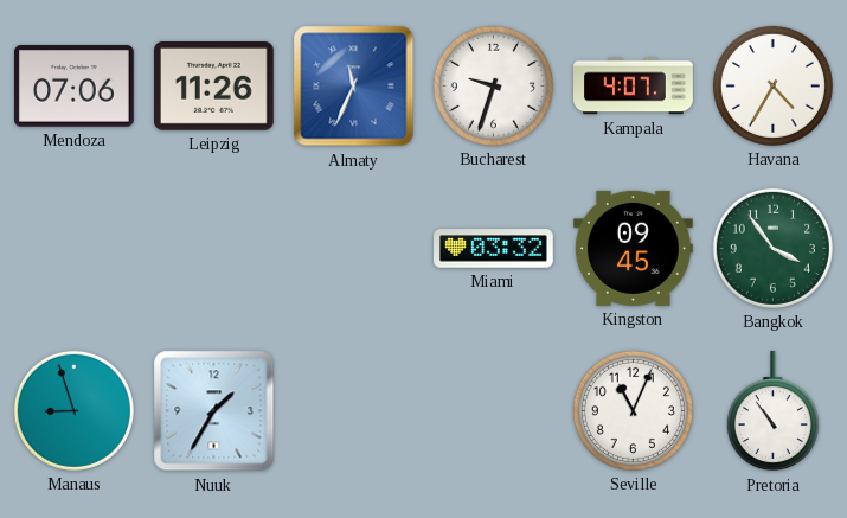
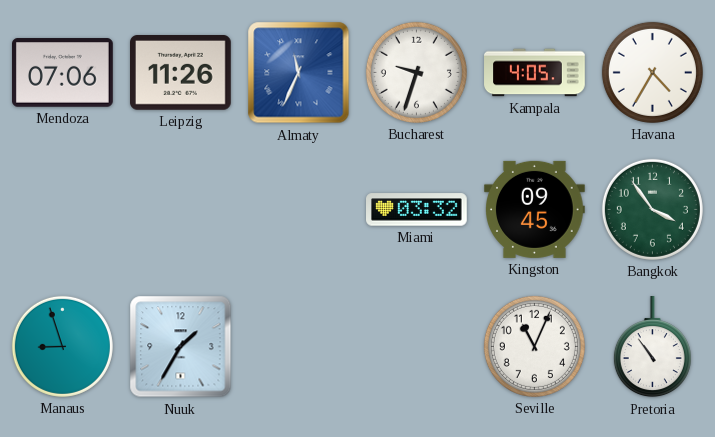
Kampala: 4:07 -> 4:05
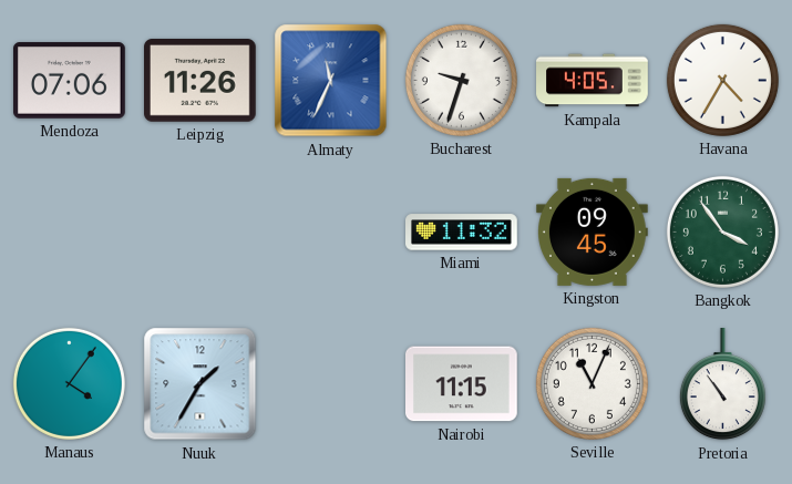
Miami: 03:32 -> 11:32
Manaus: 8:57 -> 4:06
Nairobi: none -> 11:15
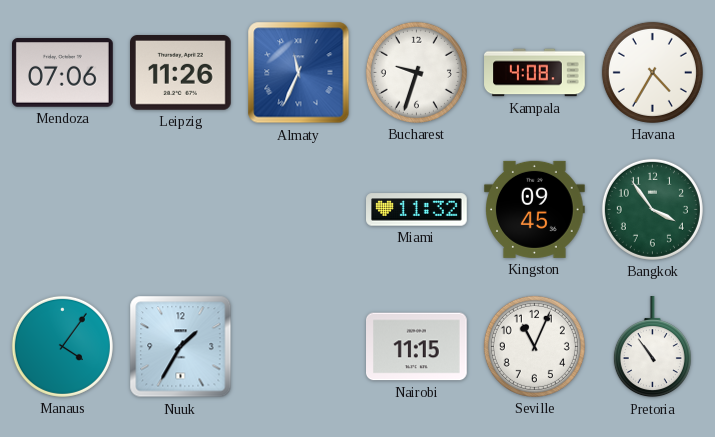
Kampala: 4:05 -> 4:08
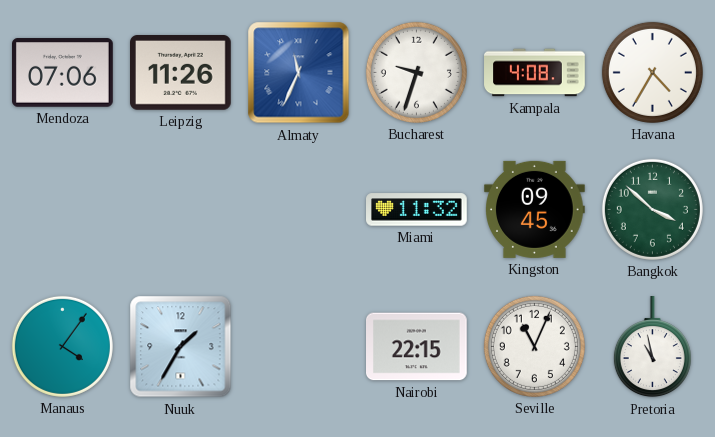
Bangkok: 3:54 -> 3:52
Nairobi: 11:15 -> 22:15
Pretoria: 10:54 -> 10:58
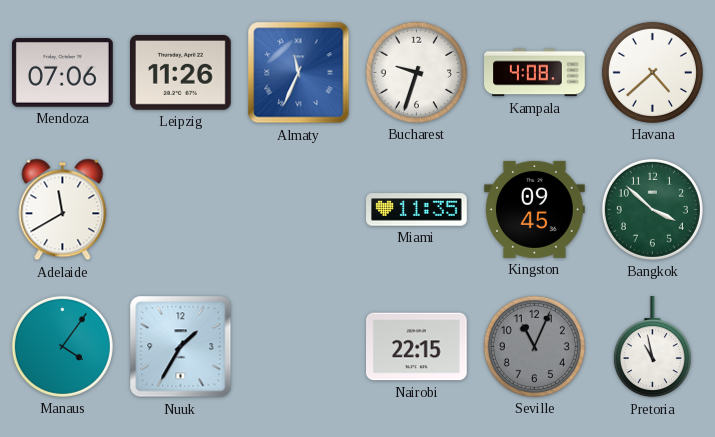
Havana: 4:35 -> 4:38
Adelaide: none -> 11:40
Miami: 11:32 -> 11:35
Seville dial: white -> grey
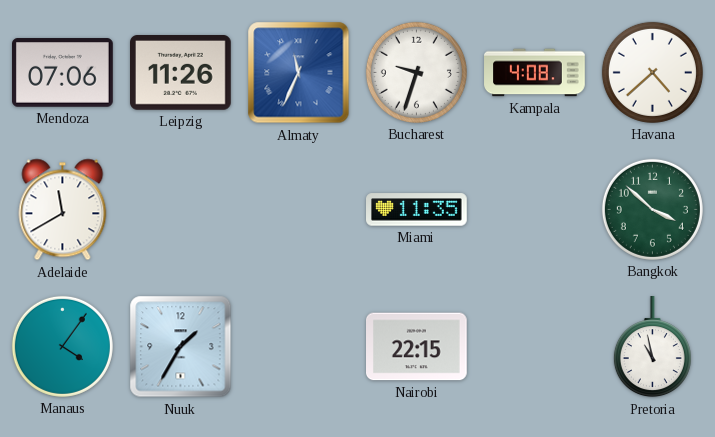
Kingston: 09:45 -> none
Seville: 11:04 -> none
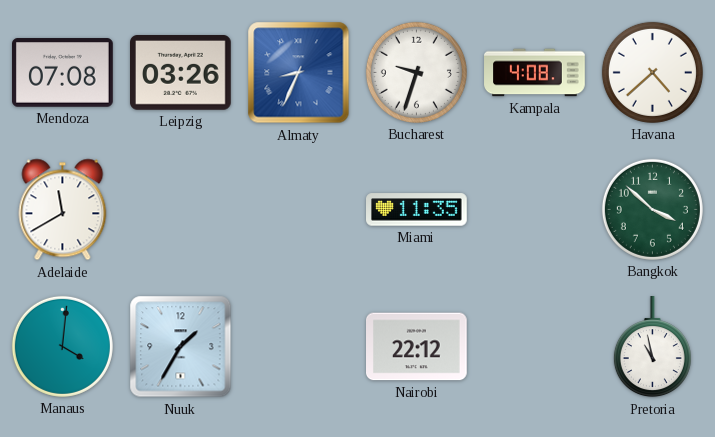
Mendoza: 07:06 -> 07:08
Leipzig: 11:26 -> 03:26
Almaty: 11:34 -> 8:34
Manaus: 4:06 -> 4:01
Nairobi: 22:15 -> 22:12
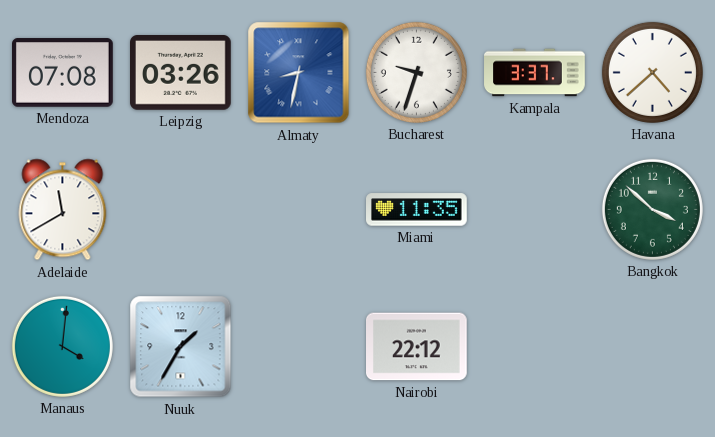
Almaty: 8:34 -> 8:32
Kampala: 4:08 -> 3:37
Pretoria: 10:58 -> none
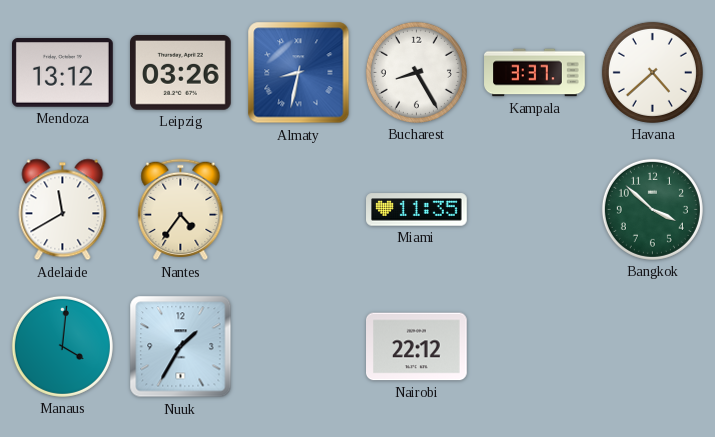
Mendoza: 07:08 -> 13:12
Bucharest: 9:33 -> 8:25
Nantes: none -> 4:36
